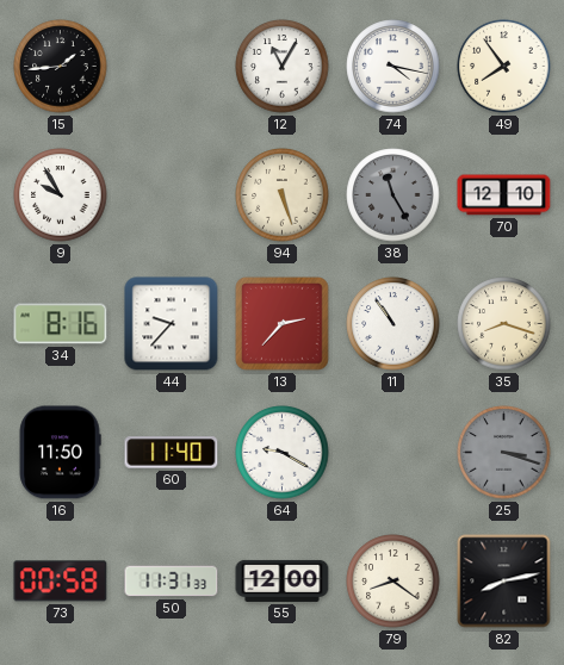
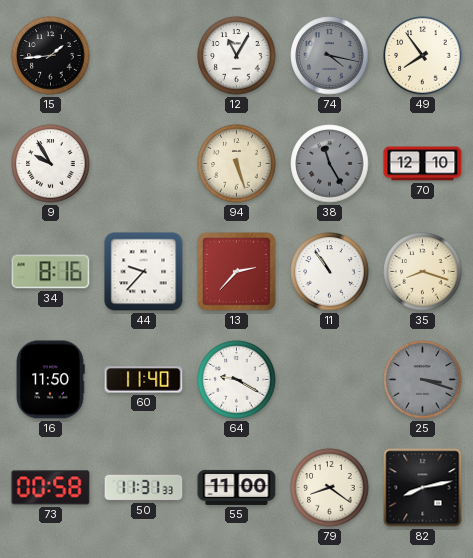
74 dial: white -> grey
55: 12:00 -> 11:00
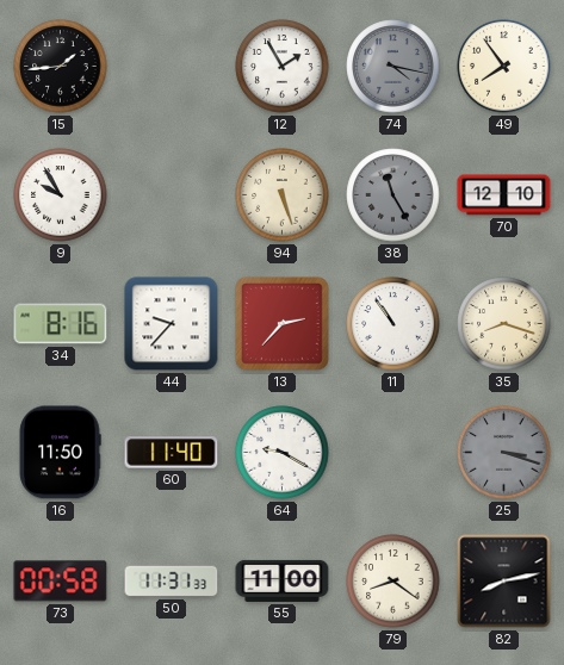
12: 11:05 -> 1:55
